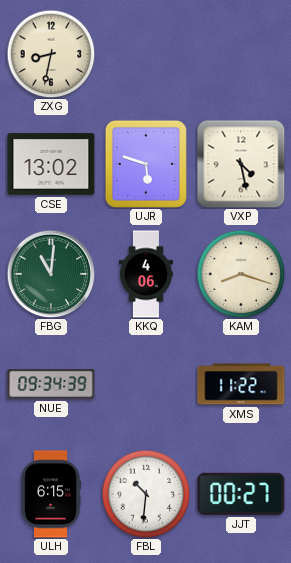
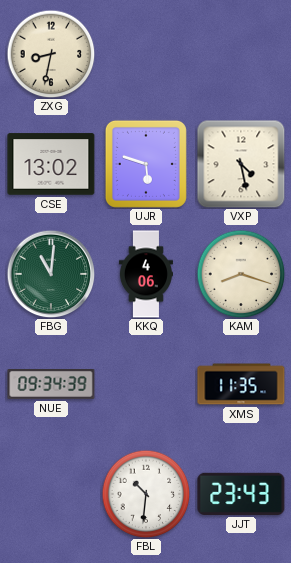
XMS: 11:22 -> 11:35
ULH: 6:15 -> none
JJT: 00:27 -> 23:43
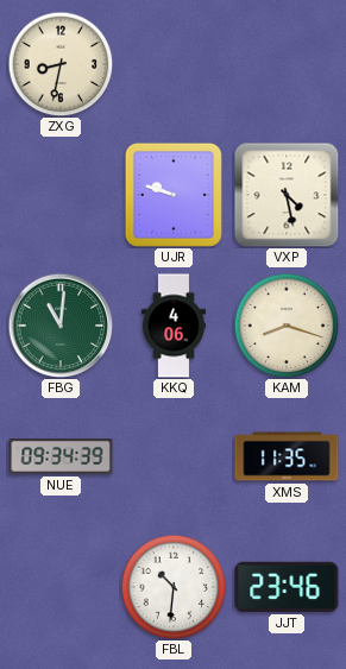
CSE: 13:02 -> none
UJR: 5:48 -> 9:48
JJT: 23:43 -> 23:46
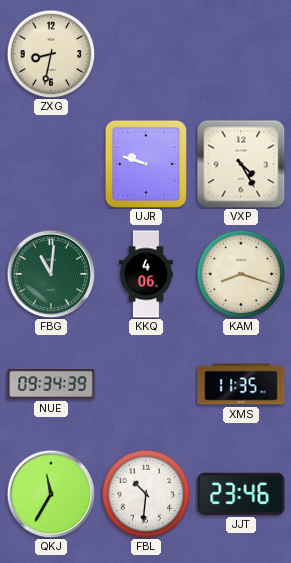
VXP: 4:28 -> 4:25
QKJ: none -> 11:35
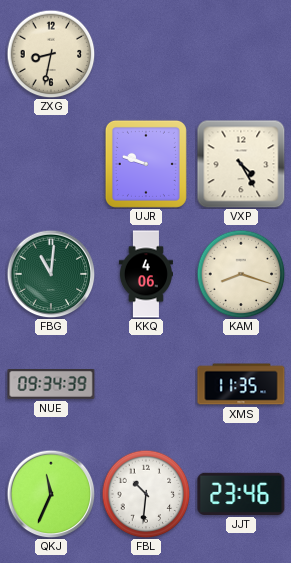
QKJ: 11:35 -> 11:34
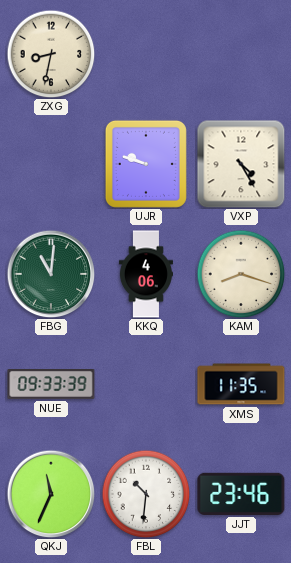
NUE: 09:34 -> 09:33
